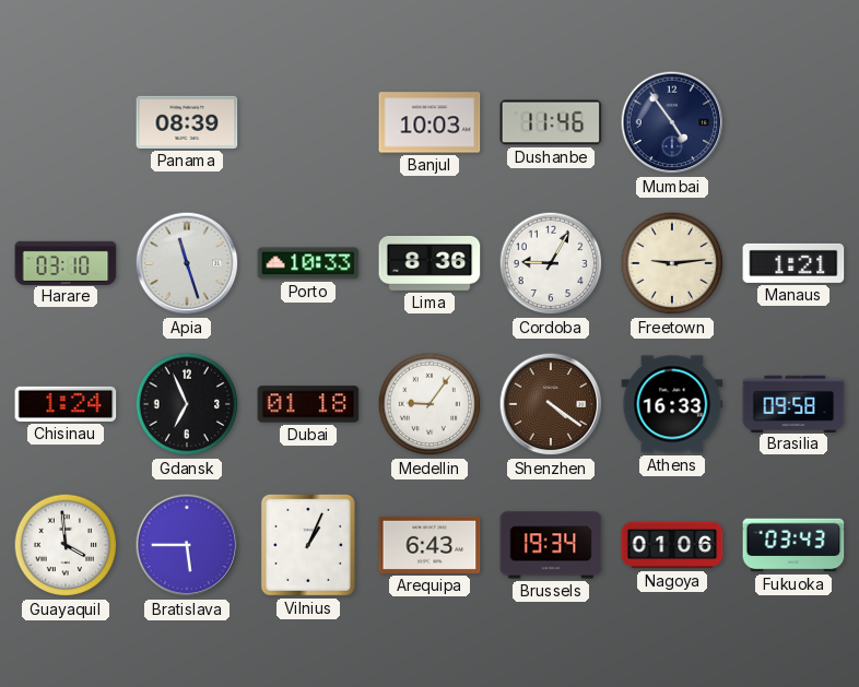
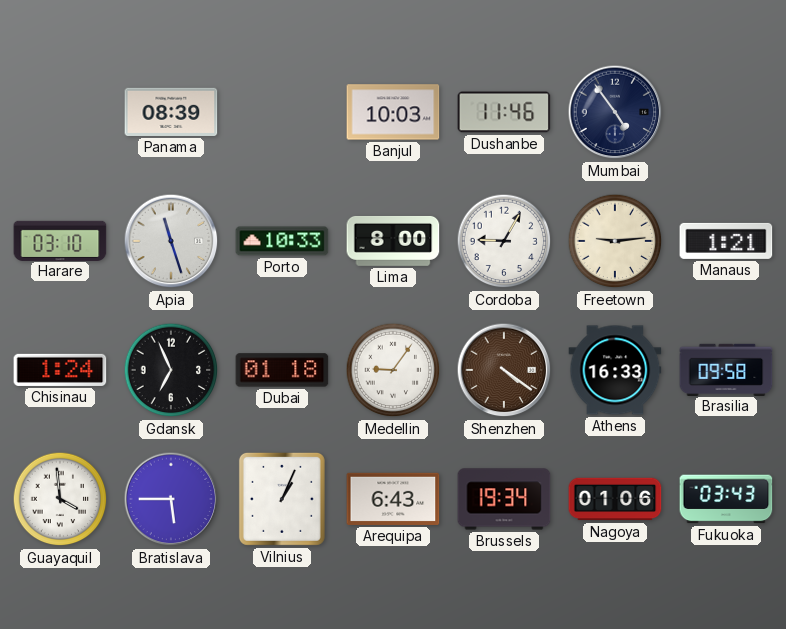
Lima: 8:36 -> 8:00
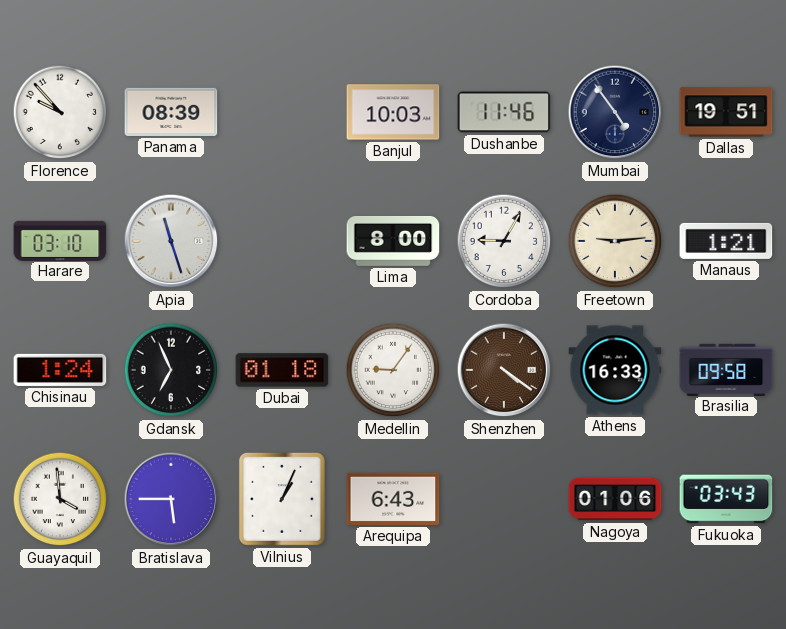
Florence: none -> 9:53
Dallas: none -> 19:51
Porto: 10:33 -> none
Brussels: 19:34 -> none
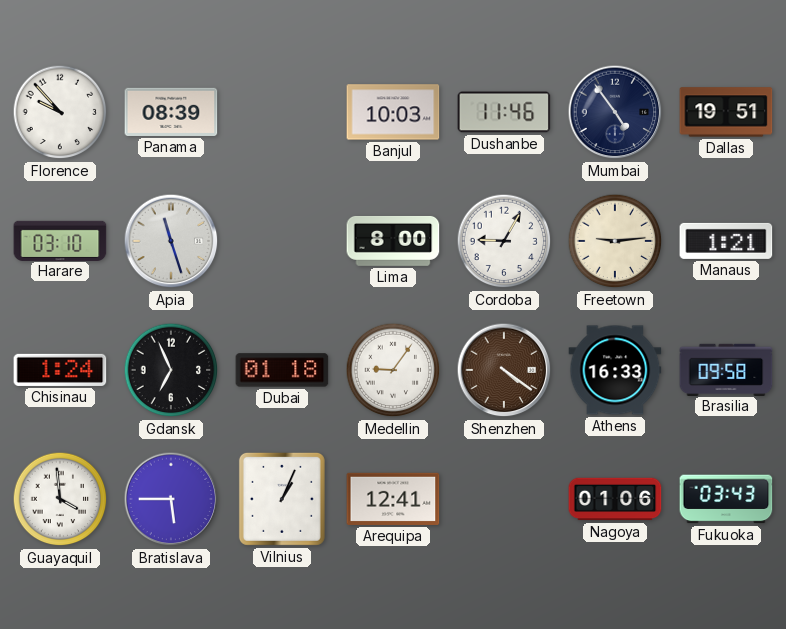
Arequipa: 6:43 -> 12:41
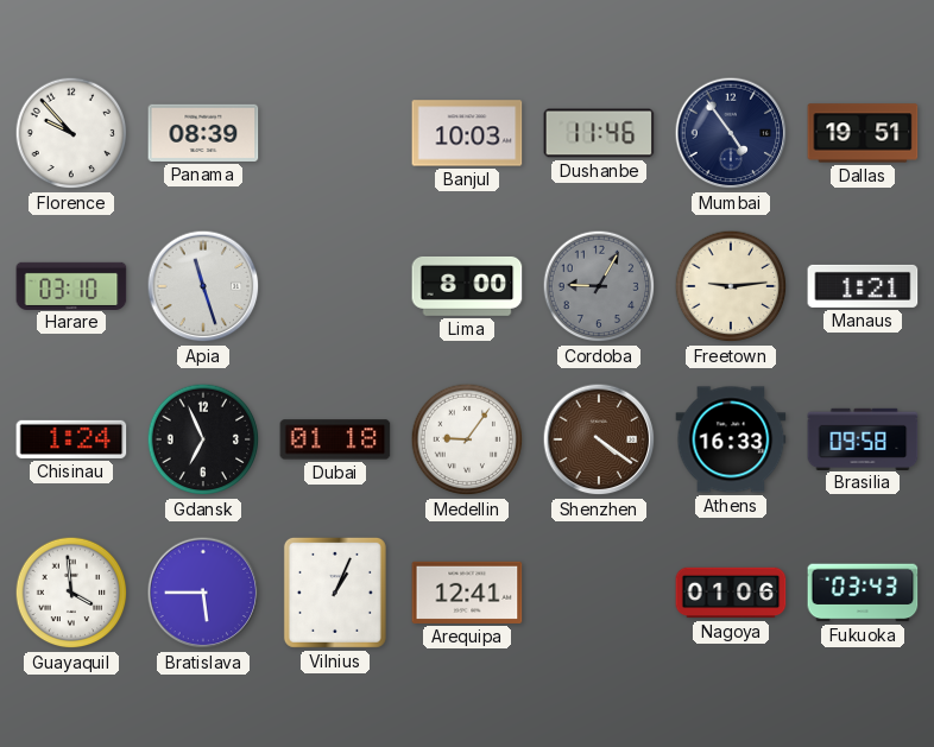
Cordoba dial: white -> grey
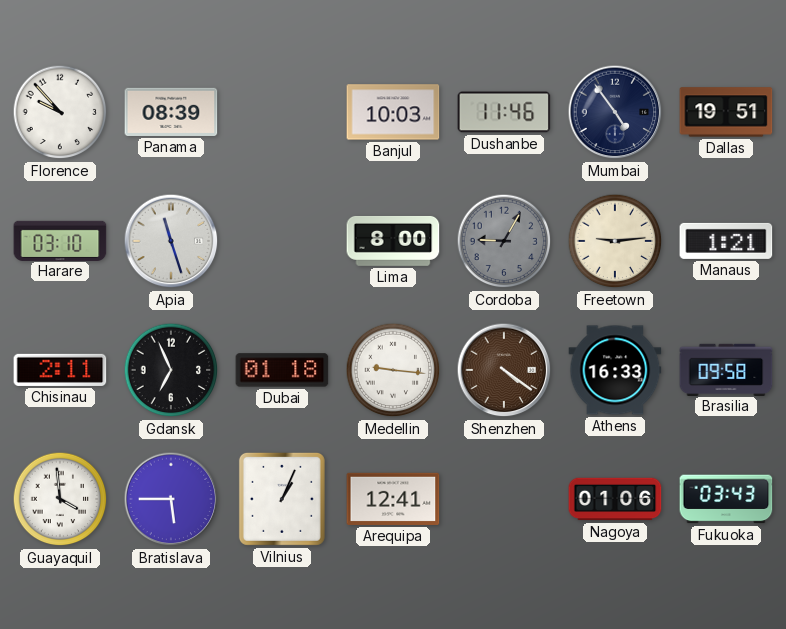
Chisinau: 1:24 -> 2:11
Medellin: 9:06 -> 9:16
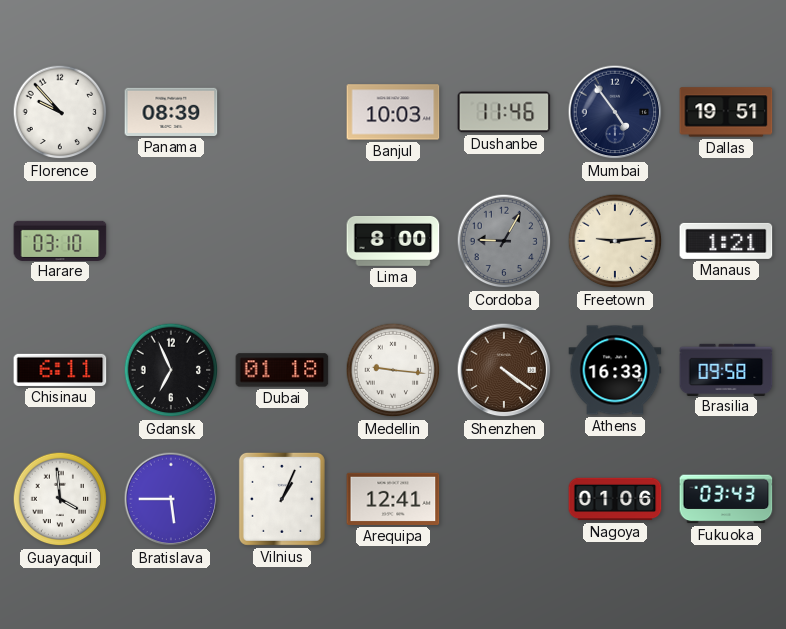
Apia: 11:27 -> none
Chisinau: 2:11 -> 6:11
